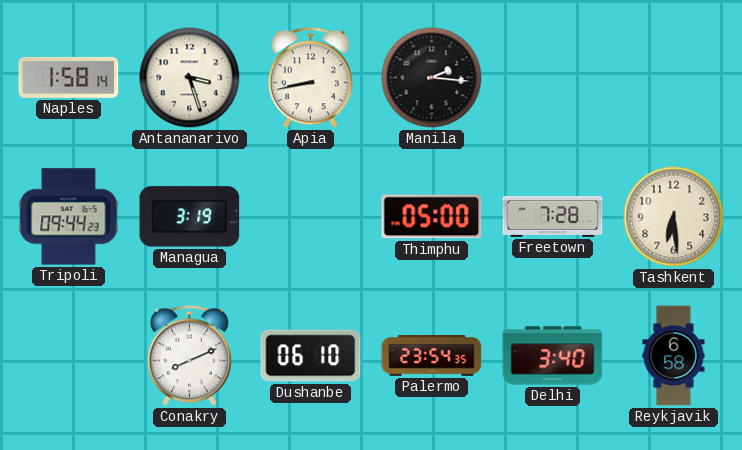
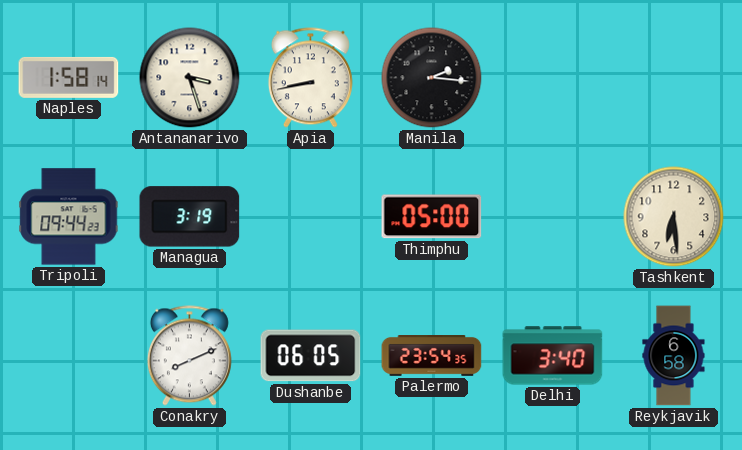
Freetown: 7:28 -> none
Dushanbe: 06:10 -> 06:05
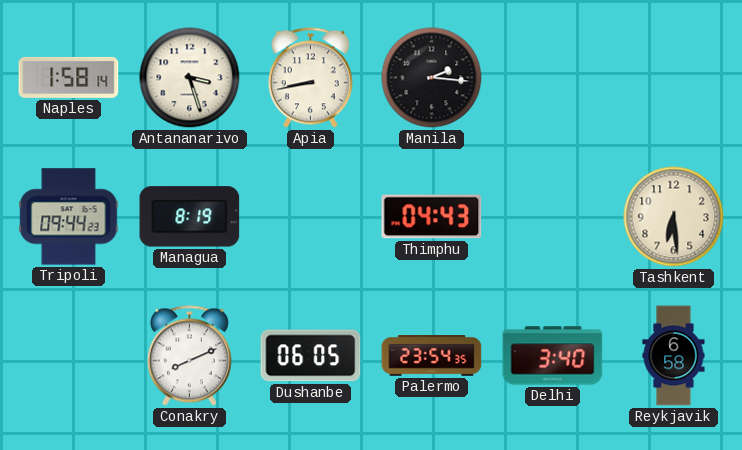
Managua: 3:19 -> 8:19
Thimphu: 05:00 -> 04:43
